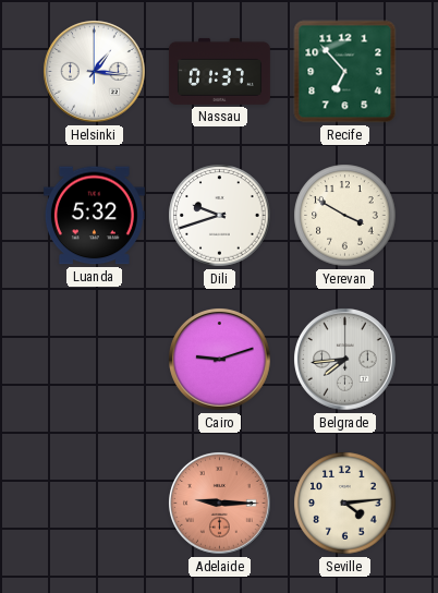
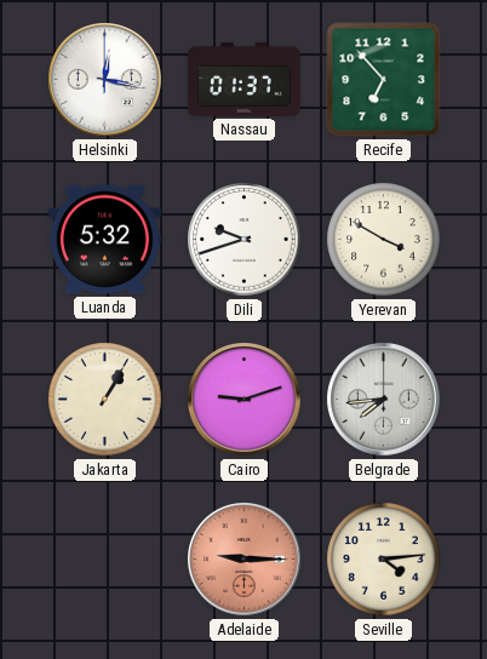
Helsinki: 1:16 -> 12:17
Jakarta: none -> 1:05
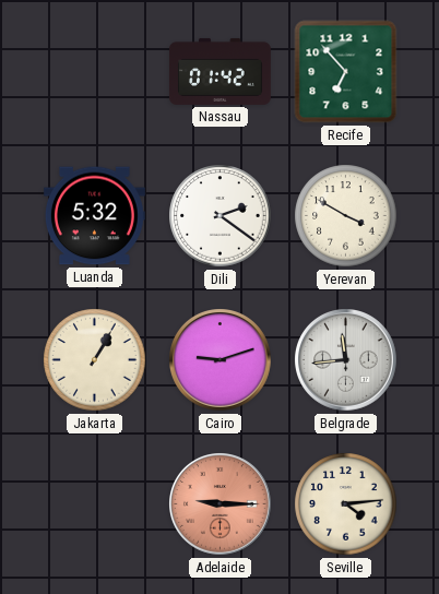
Helsinki: 12:17 -> none
Nassau: 01:37 -> 01:42
Dili: 9:42 -> 2:21
Belgrade: 7:44 -> 11:44
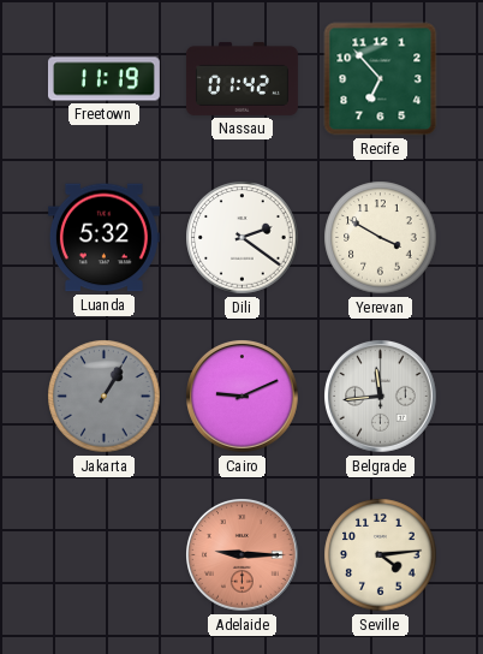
Freetown: none -> 11:19
Jakarta dial: cream -> grey
Cairo: 9:12 -> 9:11
